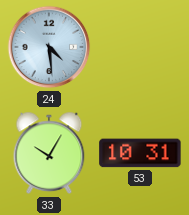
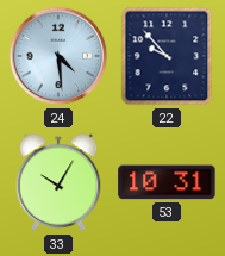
22: none -> 9:53
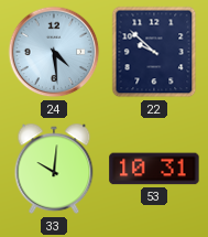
22: 9:53 -> 9:52
33: 10:05 -> 10:01
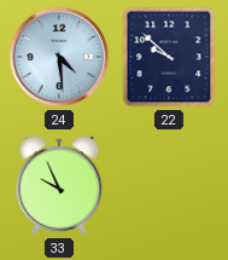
33: 10:01 -> 9:56
53: 10:31 -> none
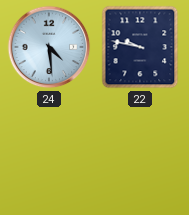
22: 9:52 -> 9:47
33: 9:56 -> none
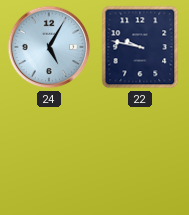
24: 4:29 -> 5:05
